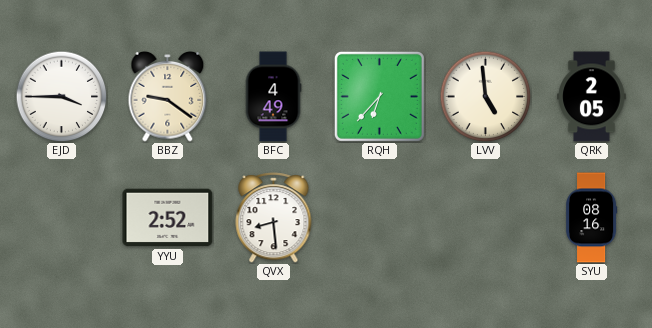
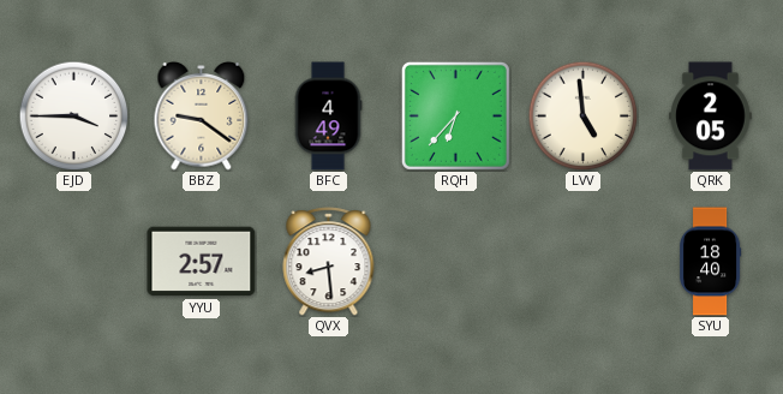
YYU: 2:52 -> 2:57
SYU: 08:16 -> 18:40
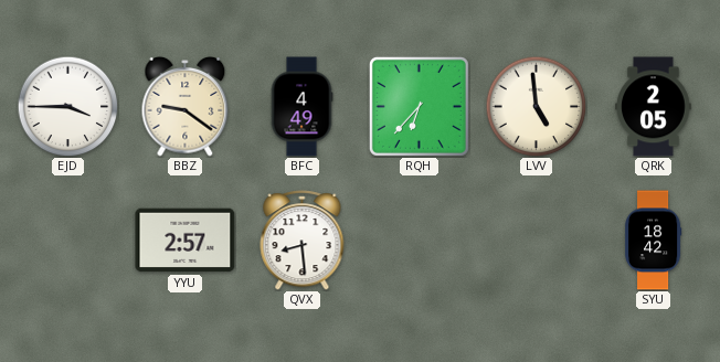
SYU: 18:40 -> 18:42
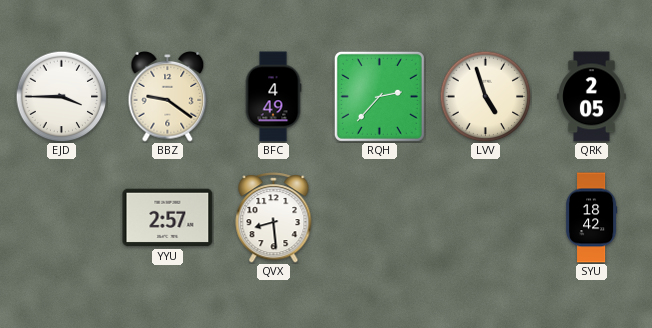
RQH: 6:37 -> 2:37
LVV: 4:59 -> 4:57
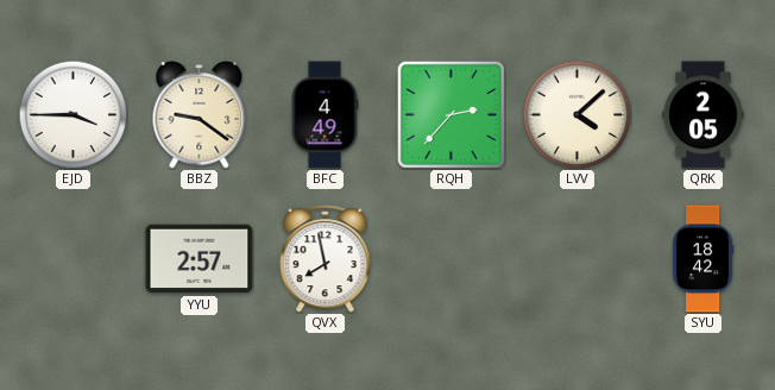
LVV: 4:57 -> 4:08
QVX: 8:29 -> 7:58
